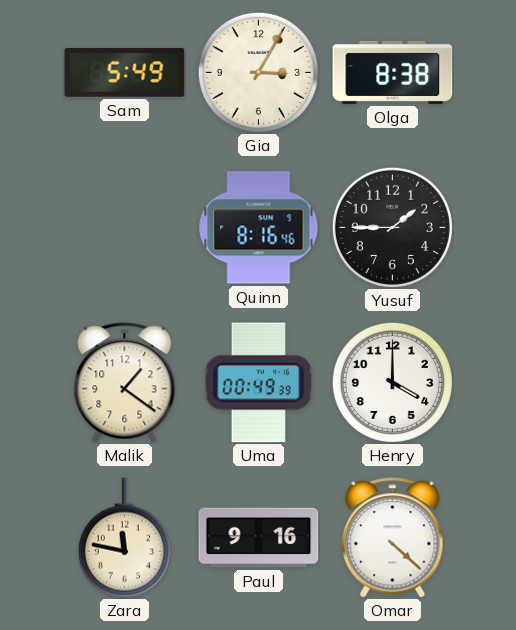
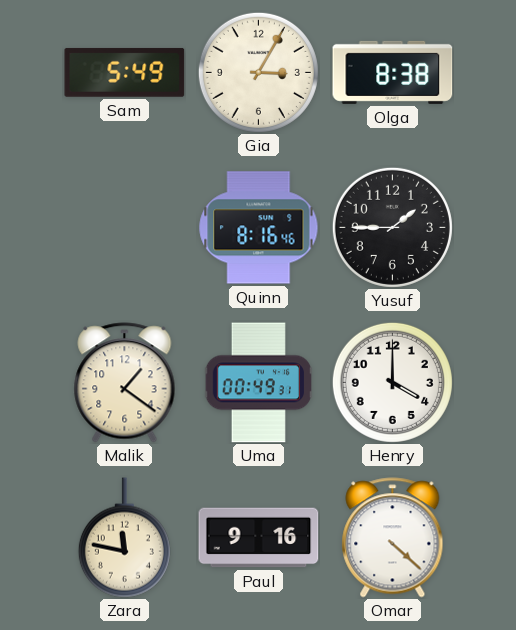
Uma: 00:49:39 -> 00:49:31
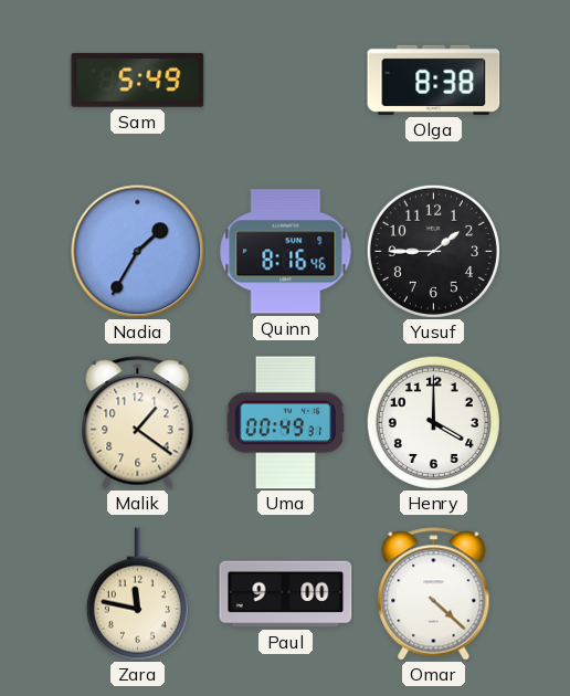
Gia: 3:05 -> none
Nadia: none -> 1:35
Paul: 9:16 -> 9:00
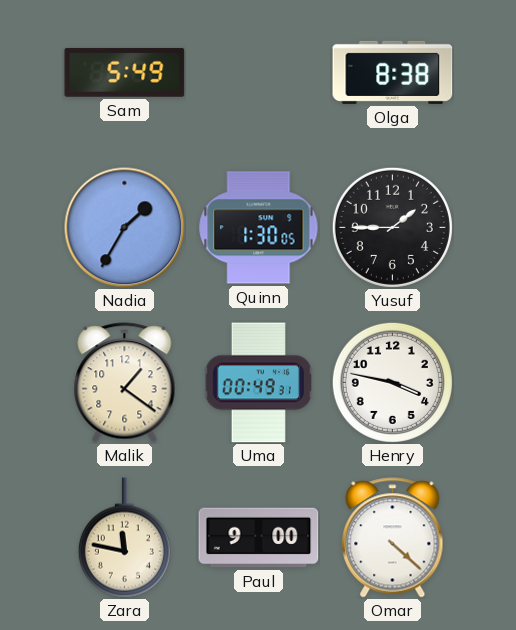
Quinn: 8:16 -> 1:30
Henry: 4:00 -> 3:47
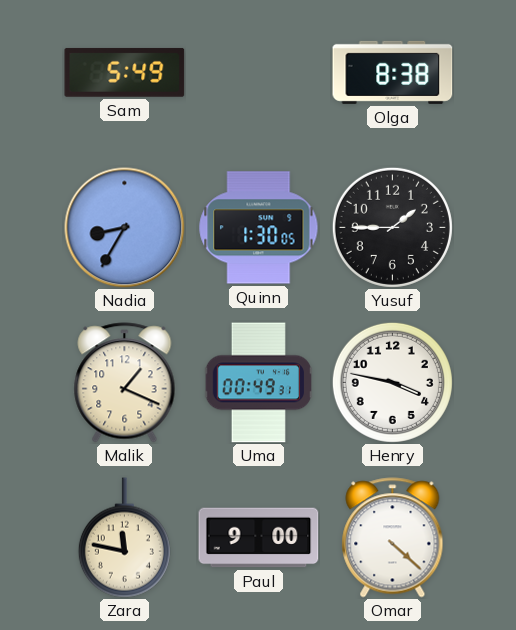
Nadia: 1:35 -> 8:35
Malik: 1:21 -> 1:19
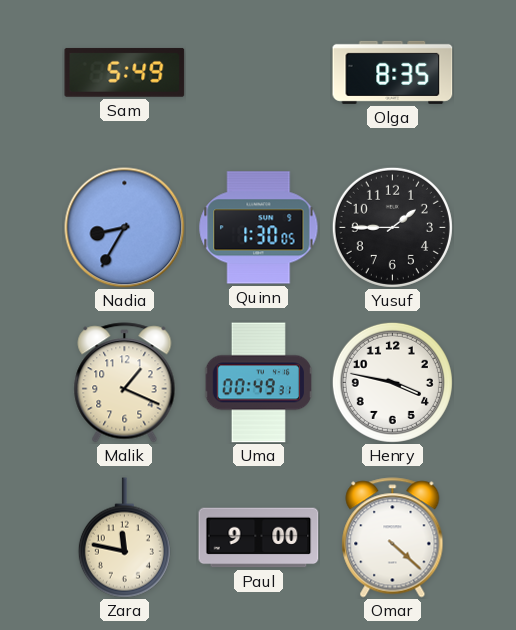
Olga: 8:38 -> 8:35
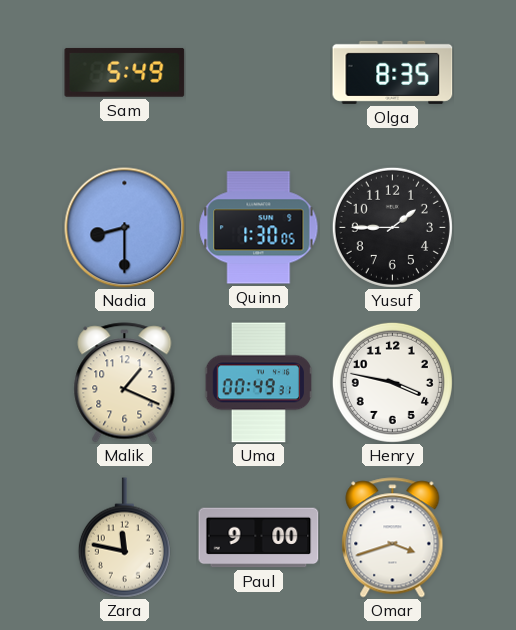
Nadia: 8:35 -> 8:30
Omar: 4:22 -> 3:42
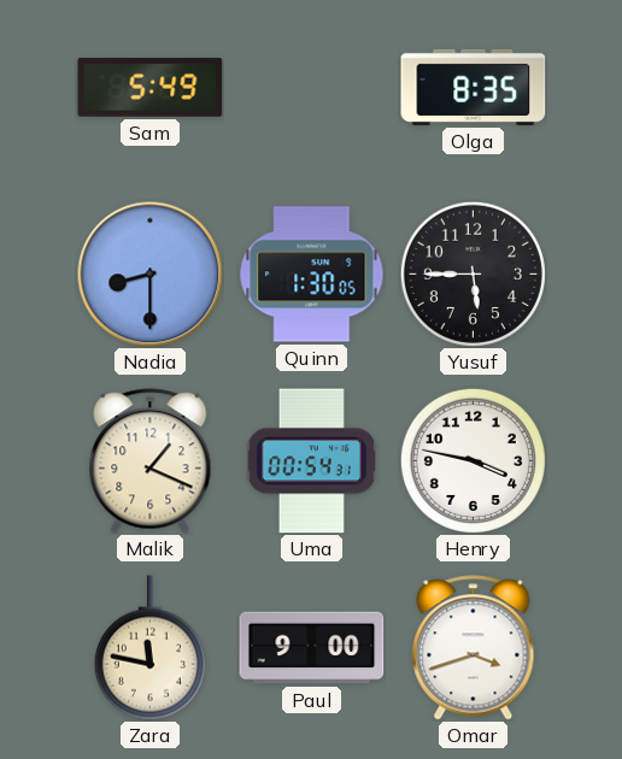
Yusuf: 1:45 -> 5:45
Uma: 00:49 -> 00:54
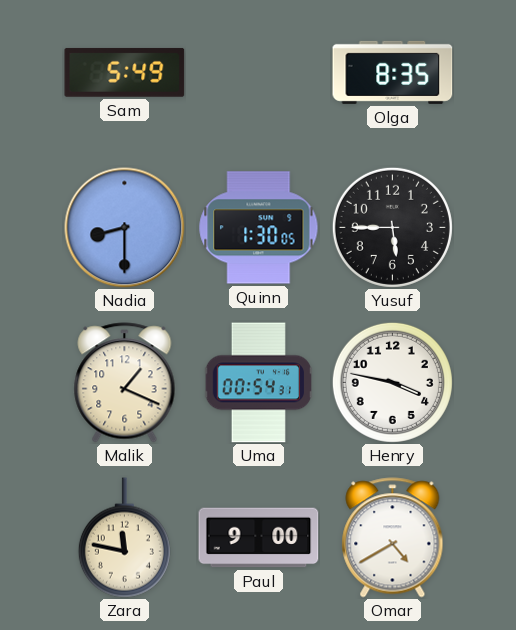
Omar: 3:42 -> 4:40
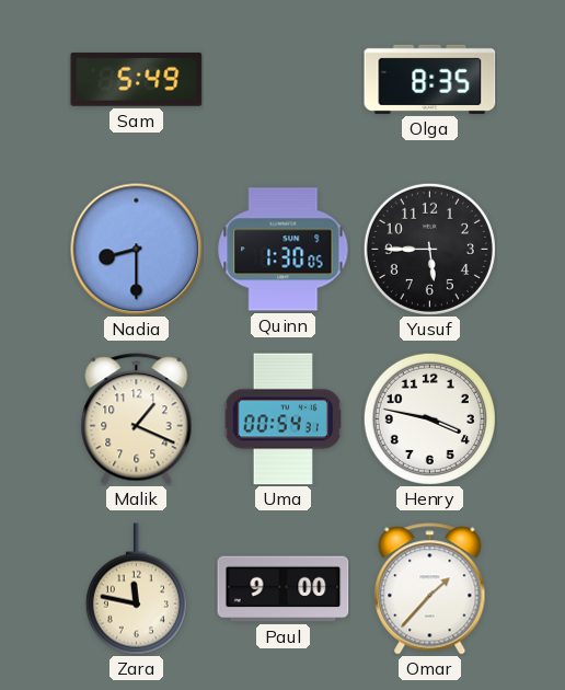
Omar: 4:40 -> 1:37
